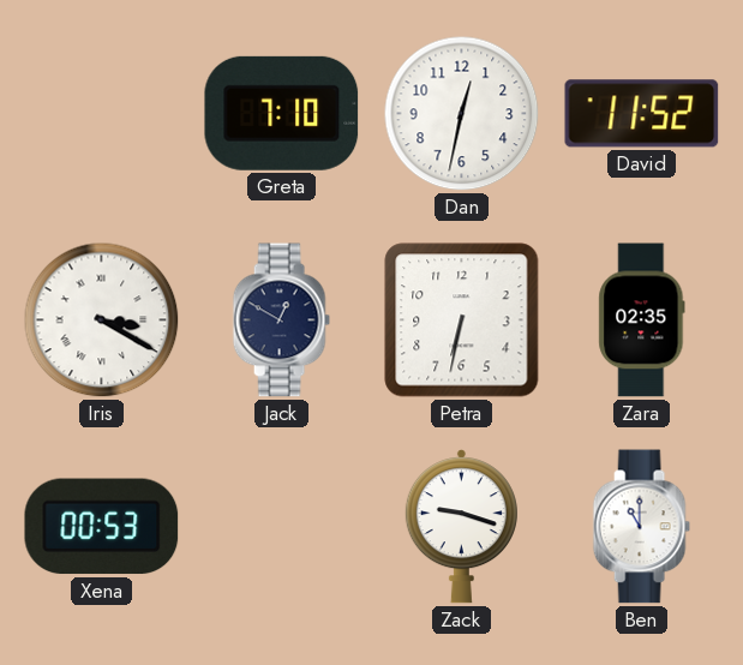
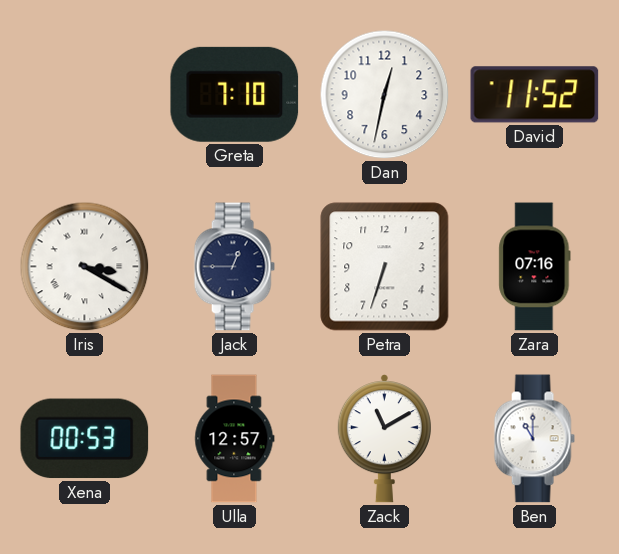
Jack: 12:50 -> 12:45
Petra: 6:32 -> 6:33
Zara: 02:35 -> 07:16
Ulla: none -> 12:57
Zack: 9:18 -> 11:10
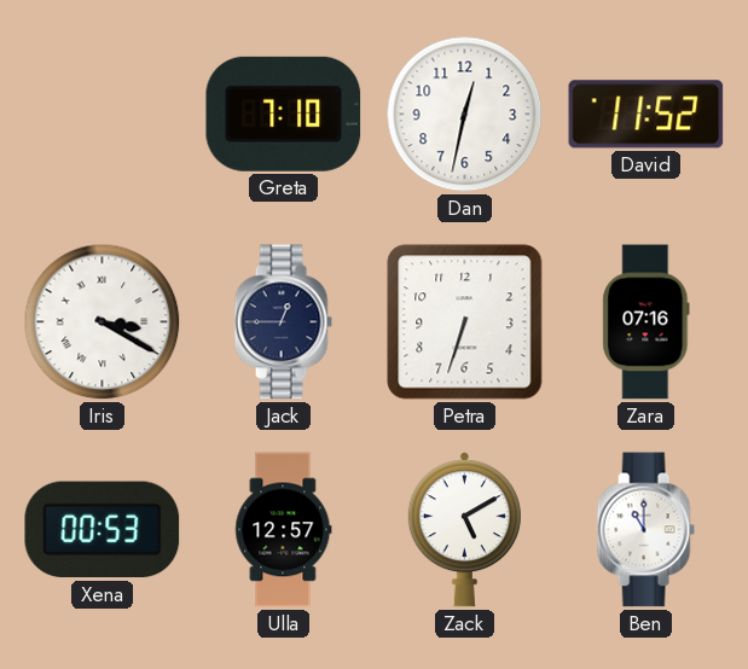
Zack: 11:10 -> 5:10
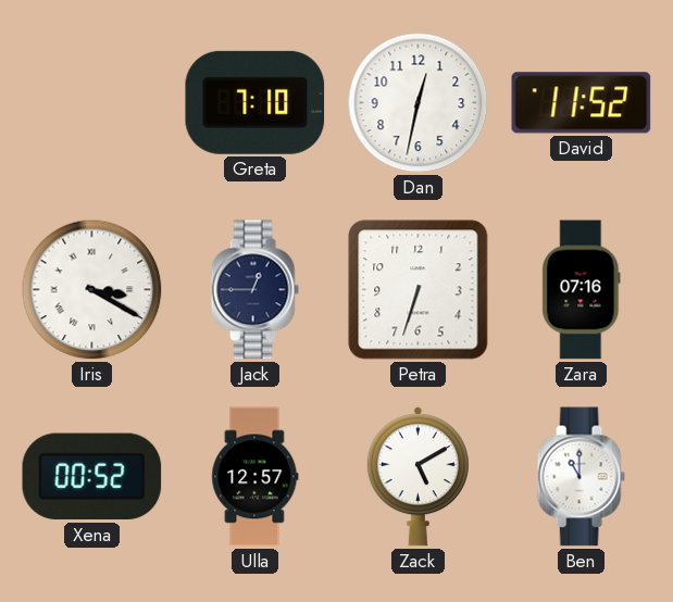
Xena: 00:53 -> 00:52
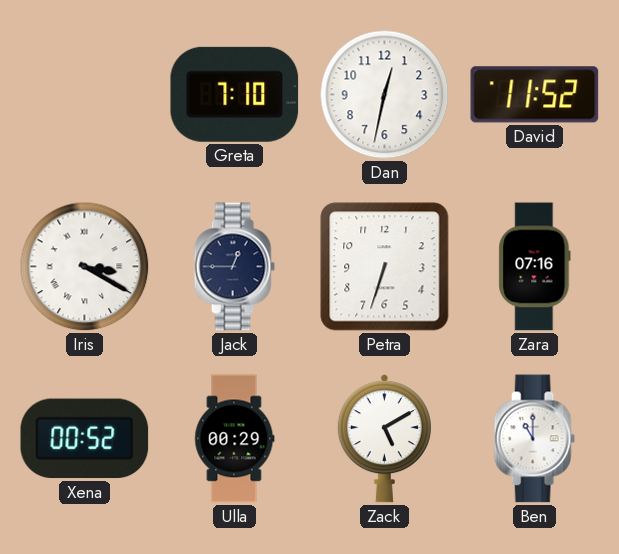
Ulla: 12:57 -> 00:29
